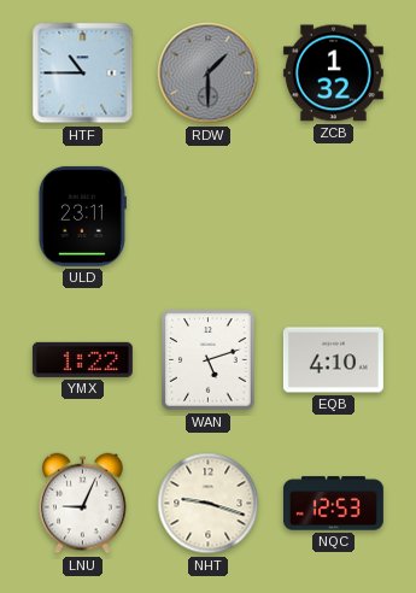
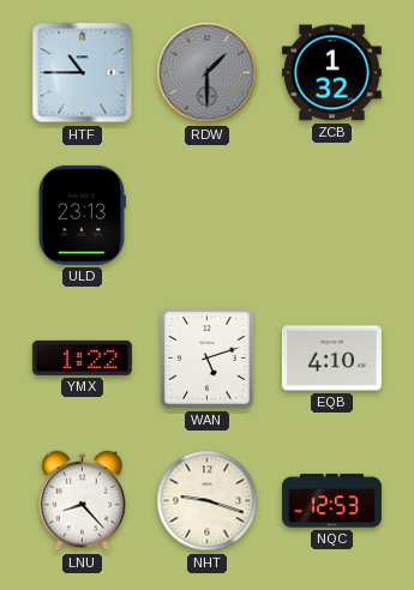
ULD: 23:11 -> 23:13
LNU: 9:04 -> 8:23
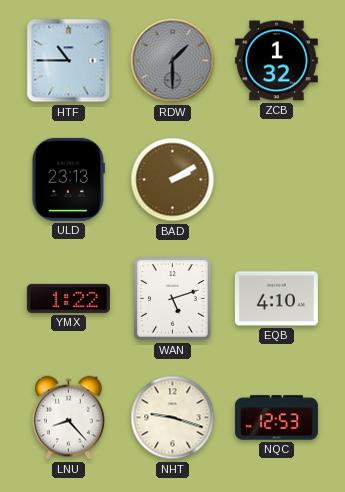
BAD: none -> 2:10
